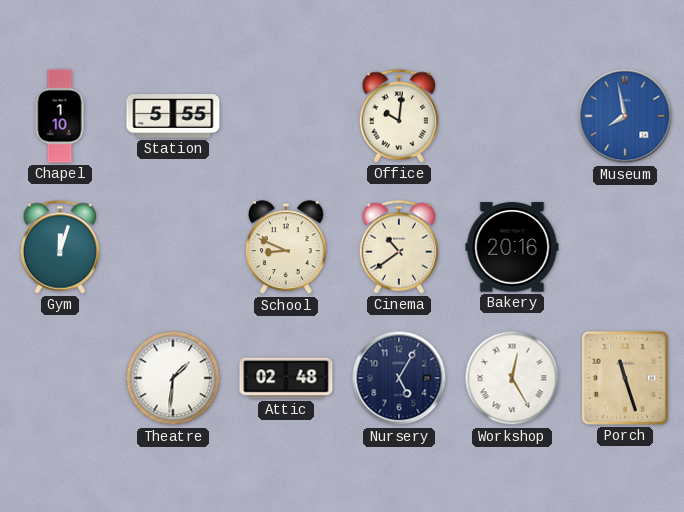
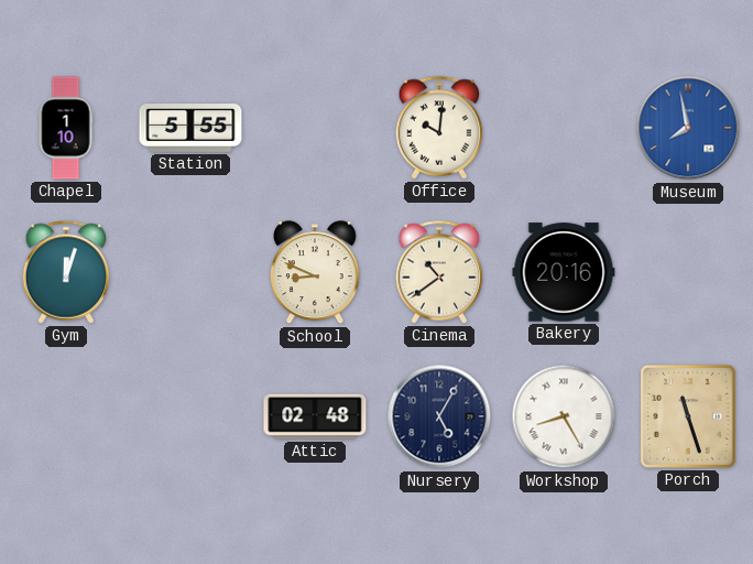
Theatre: 1:31 -> none
Workshop: 12:25 -> 8:25
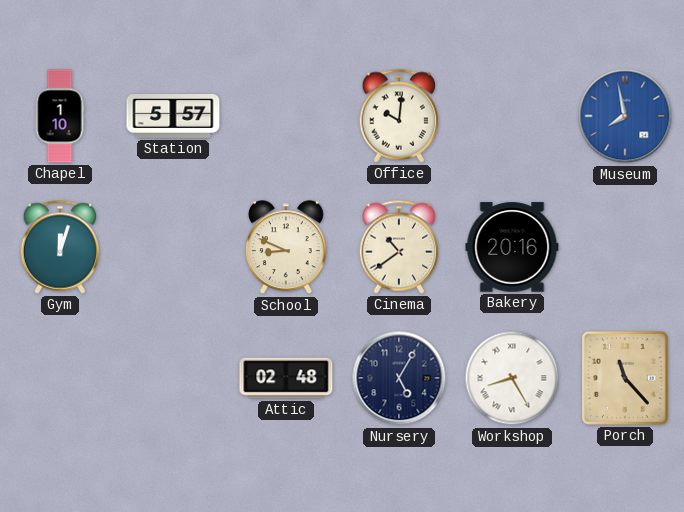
Station: 5:55 -> 5:57
Porch: 11:27 -> 11:23
